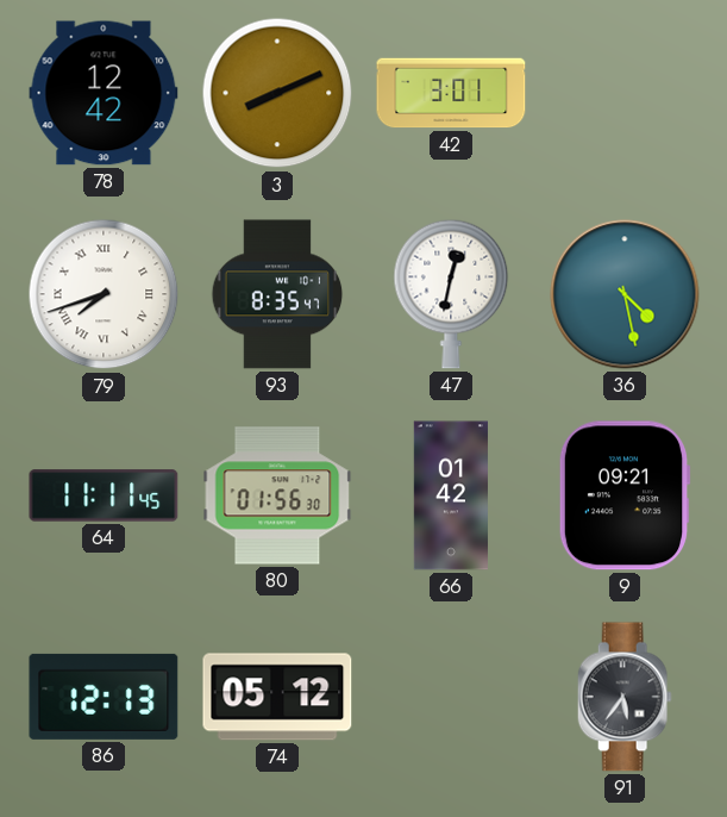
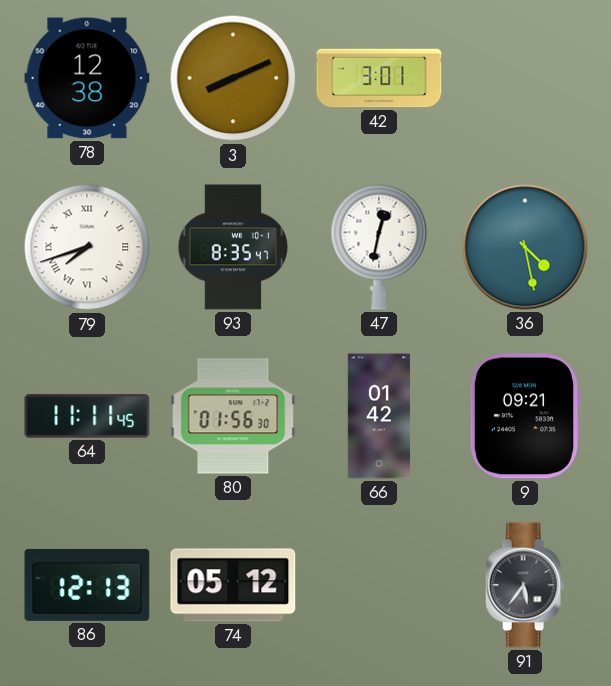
78: 12:42 -> 12:38
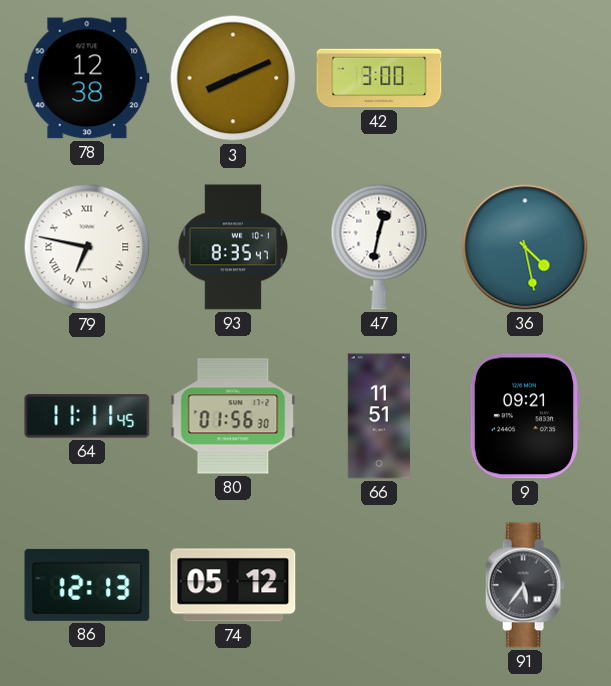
42: 3:01 -> 3:00
79: 7:42 -> 6:47
66: 01:42 -> 11:51
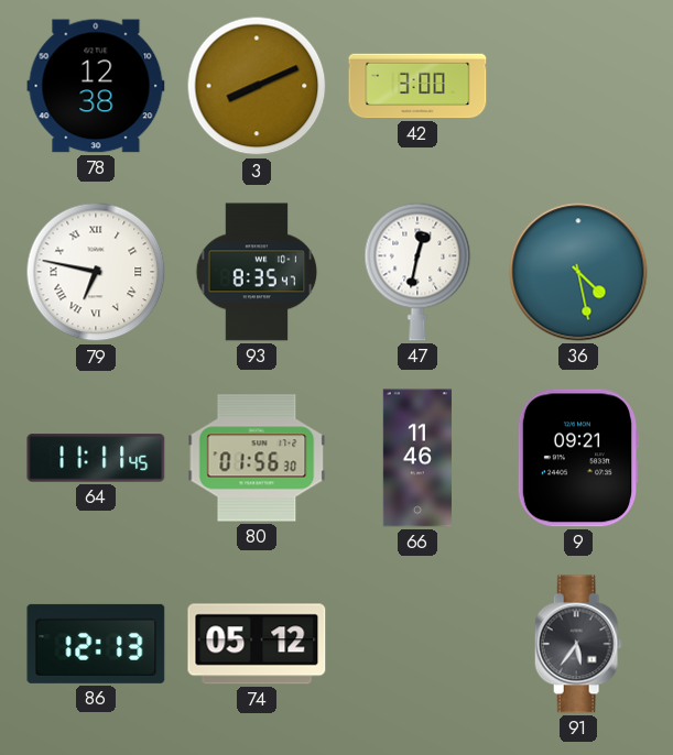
66: 11:51 -> 11:46
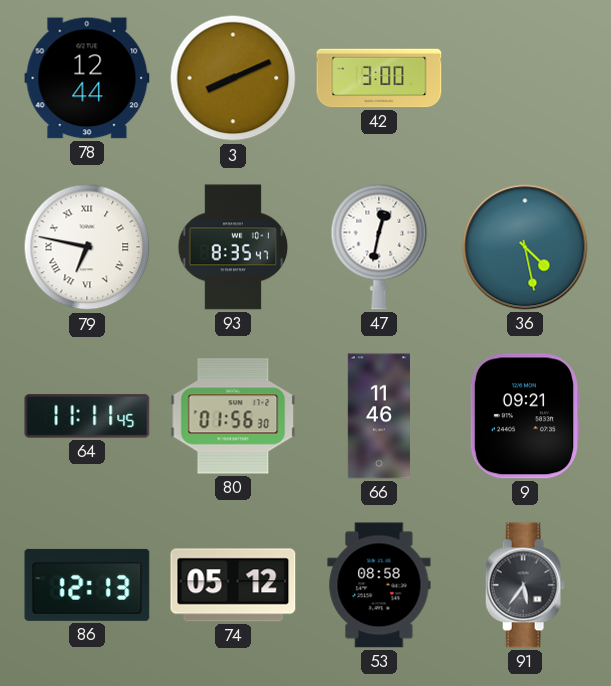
78: 12:38 -> 12:44
53: none -> 08:58
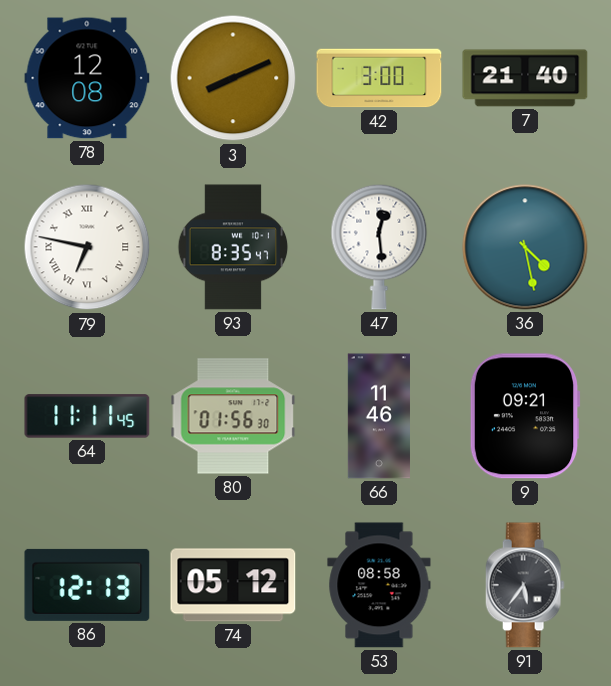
78: 12:44 -> 12:08
7: none -> 21:40
47: 12:32 -> 12:29
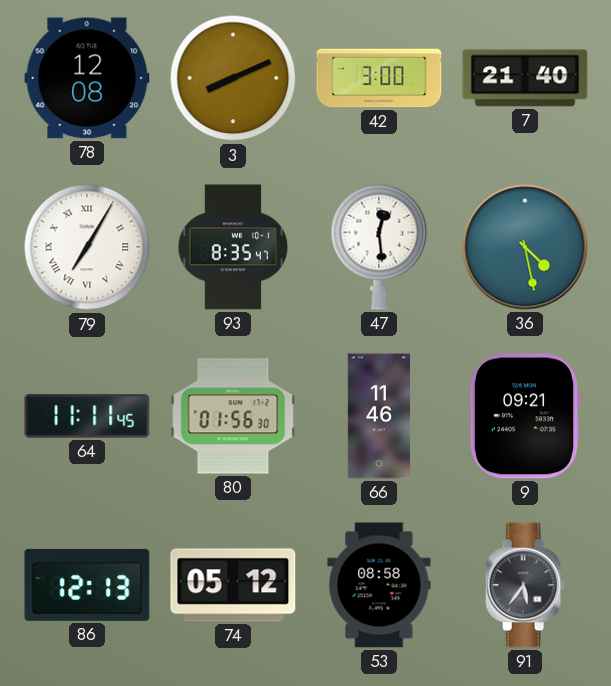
79: 6:47 -> 7:05
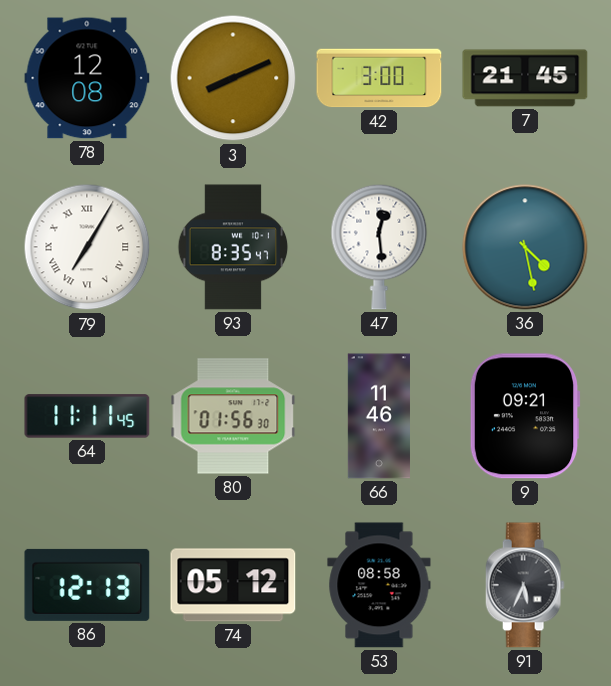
7: 21:40 -> 21:45
91: 5:36 -> 5:34
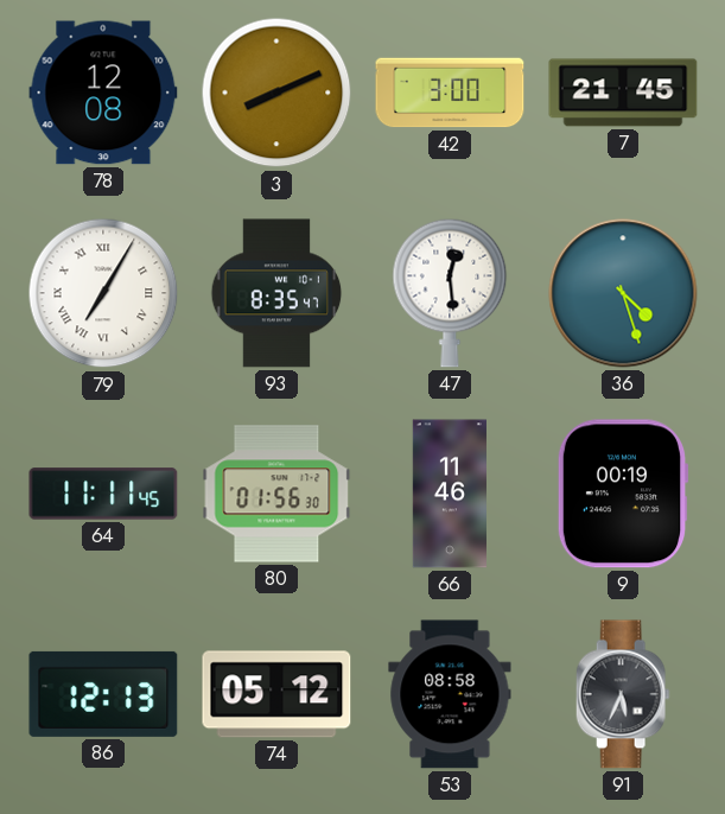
36: 4:28 -> 4:27
9: 09:21 -> 00:19
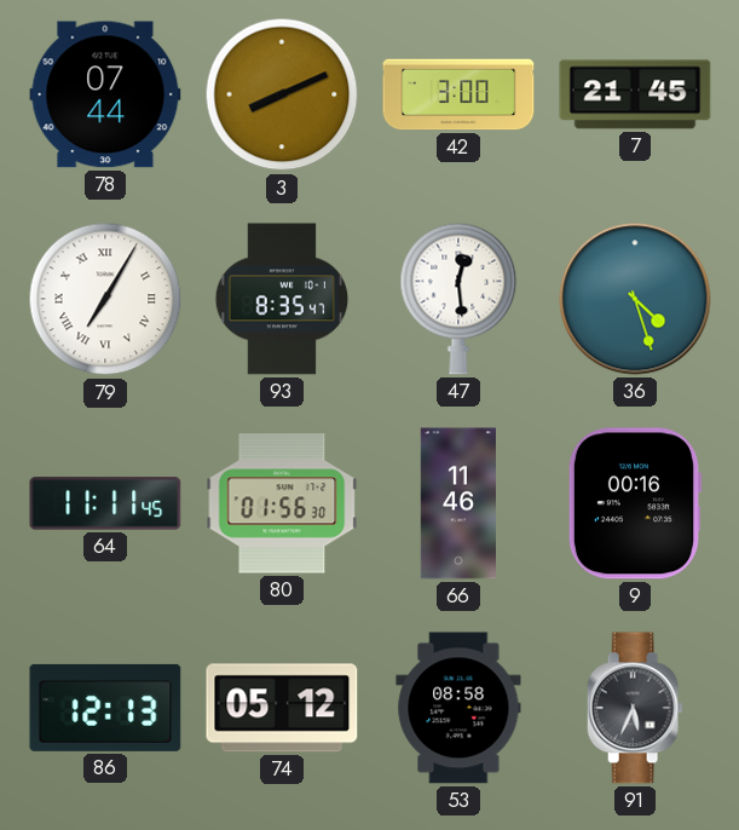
78: 12:08 -> 07:44
9: 00:19 -> 00:16
